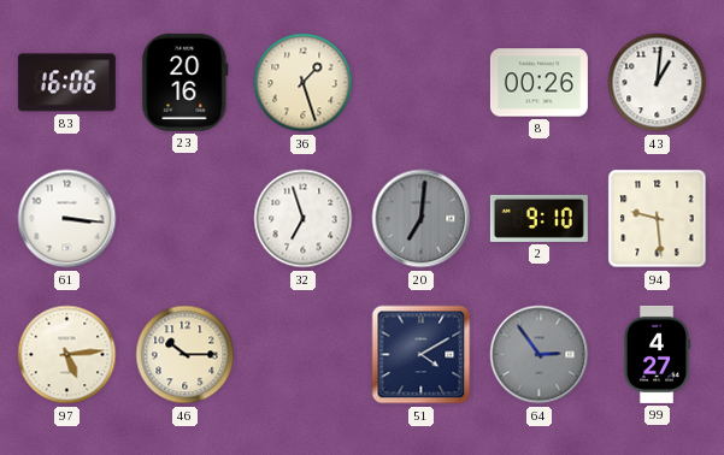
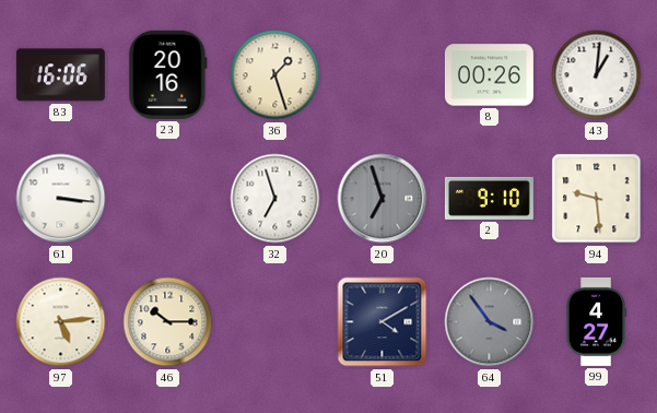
20: 7:01 -> 6:57
64: 2:54 -> 3:54
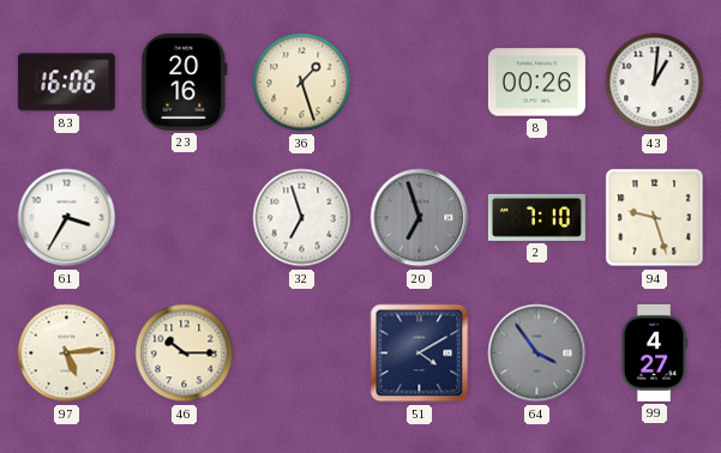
61: 3:16 -> 3:35
2: 9:10 -> 7:10
94: 9:29 -> 9:27
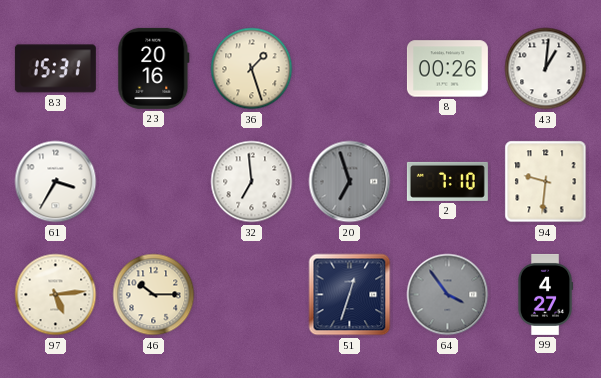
83: 16:06 -> 15:31
32: 6:57 -> 6:59
94: 9:27 -> 9:31
51: 4:10 -> 12:33
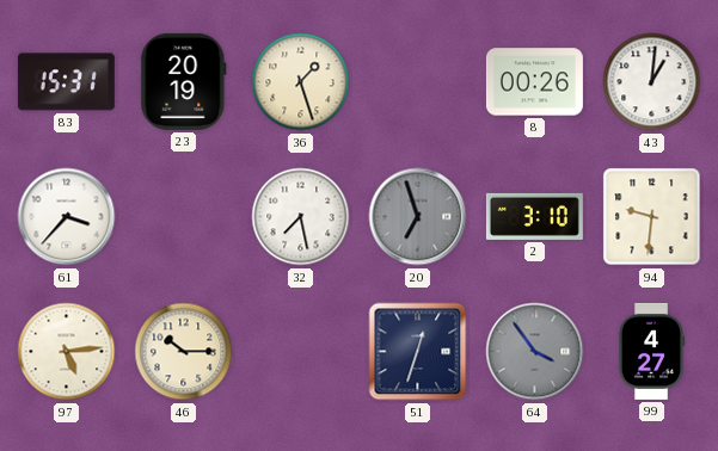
23: 20:16 -> 20:19
61: 3:35 -> 3:37
32: 6:59 -> 7:28
2: 7:10 -> 3:10
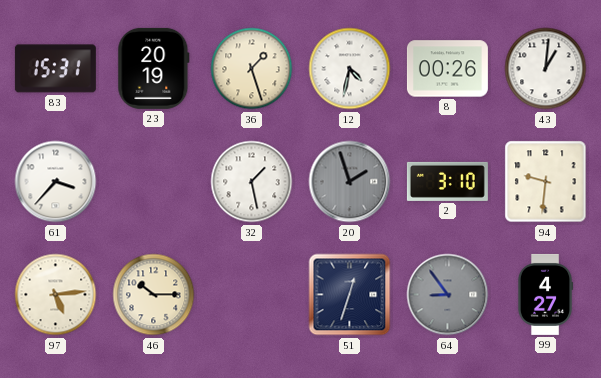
12: none -> 4:32
32: 7:28 -> 1:28
20: 6:57 -> 1:57
64: 3:54 -> 8:54
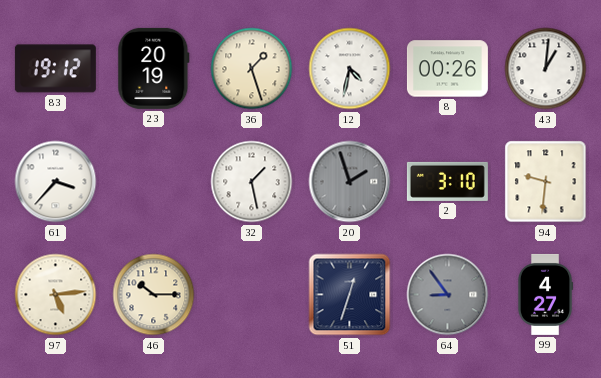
83: 15:31 -> 19:12
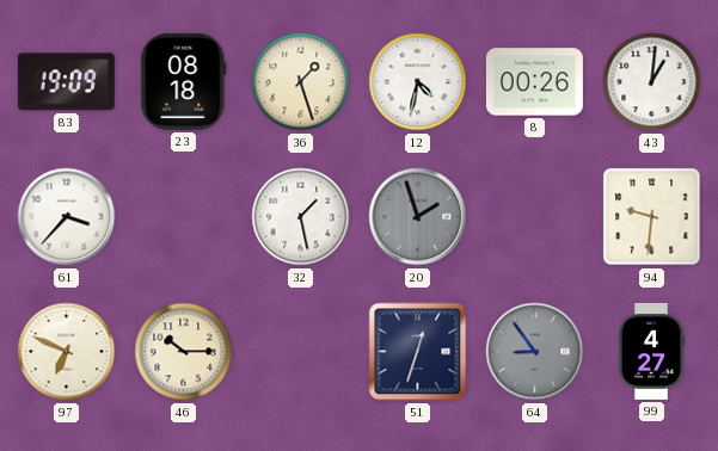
83: 19:12 -> 19:09
23: 20:19 -> 08:18
2: 3:10 -> none
97: 5:14 -> 6:49
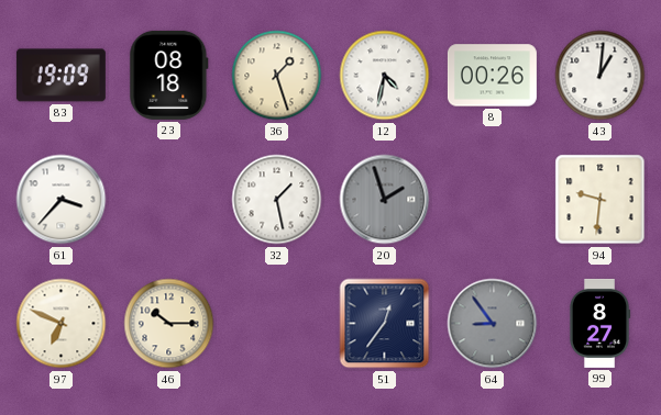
51: 12:33 -> 12:36
99: 4:27 -> 8:27
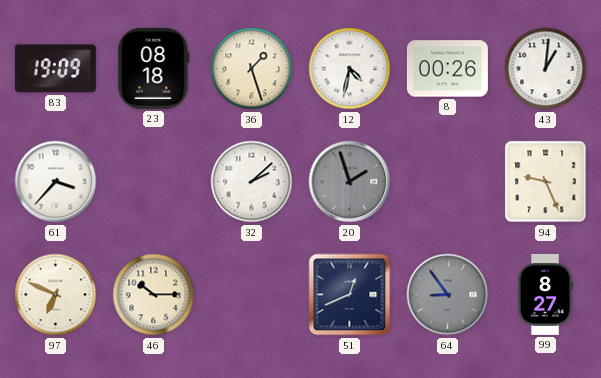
32: 1:28 -> 2:08
94: 9:31 -> 9:26
51: 12:36 -> 12:41
